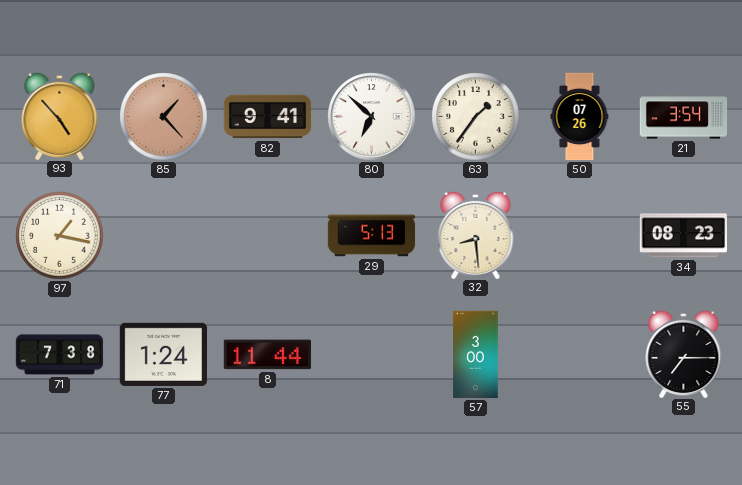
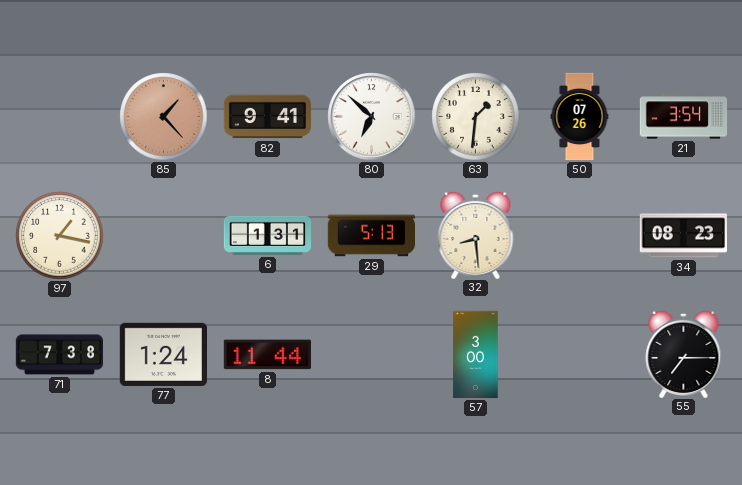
93: 4:53 -> none
63: 1:36 -> 1:31
6: none -> 1:31
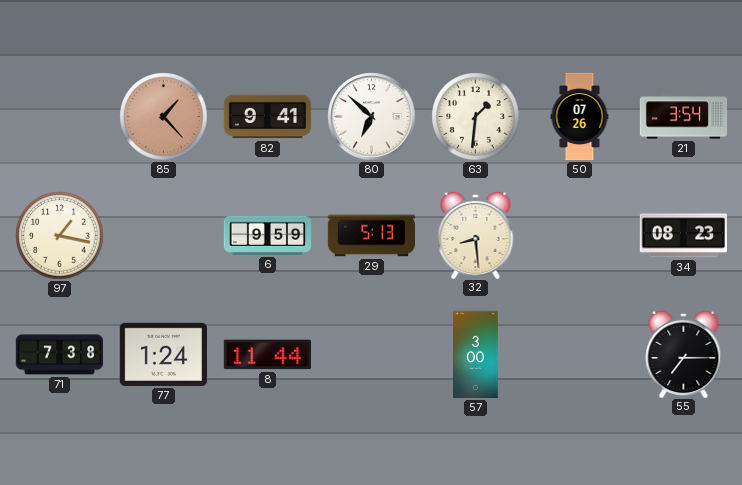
6: 1:31 -> 9:59
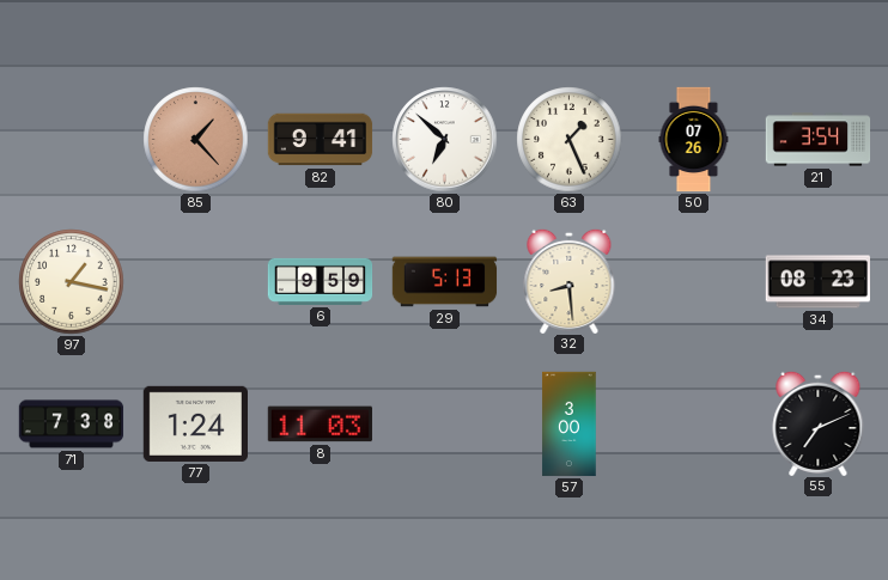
63: 1:31 -> 1:26
8: 11:44 -> 11:03
55: 7:15 -> 7:11
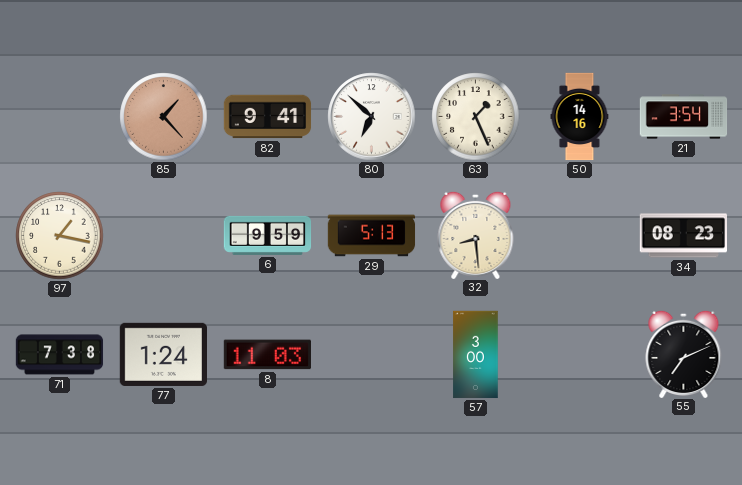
50: 07:26 -> 14:16
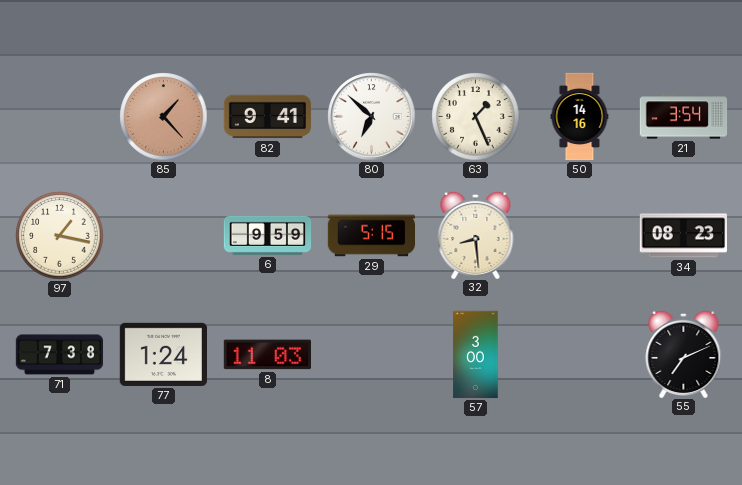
29: 5:13 -> 5:15
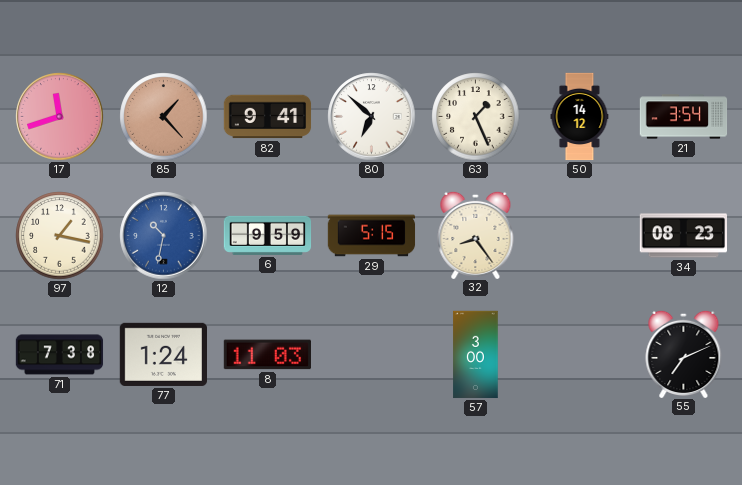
17: none -> 11:42
50: 14:16 -> 14:12
12: none -> 10:32
32: 8:29 -> 8:24
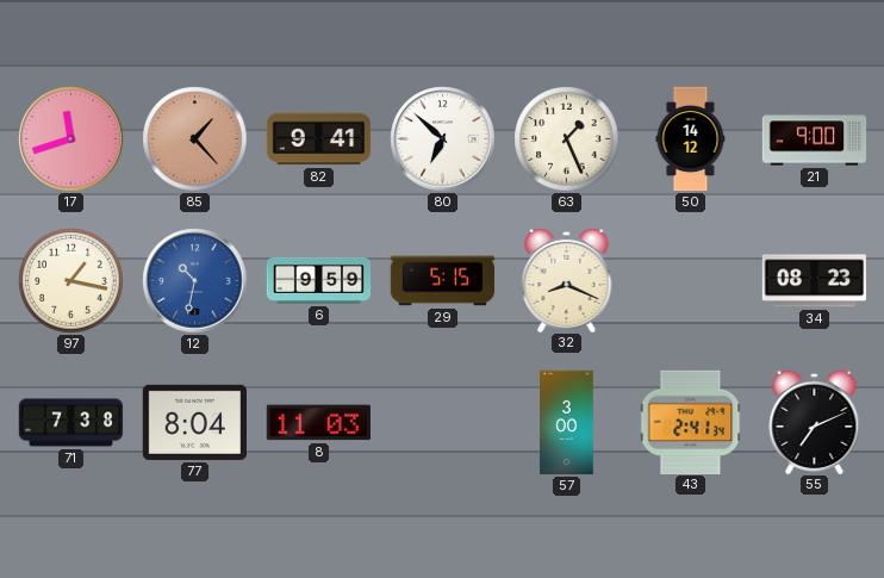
21: 3:54 -> 9:00
32: 8:24 -> 8:19
77: 1:24 -> 8:04
43: none -> 2:41
